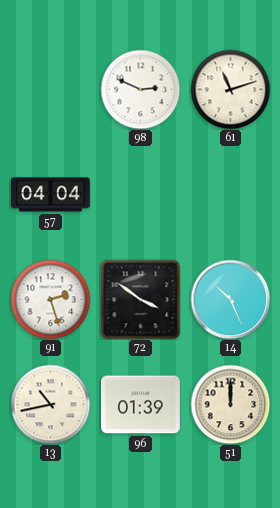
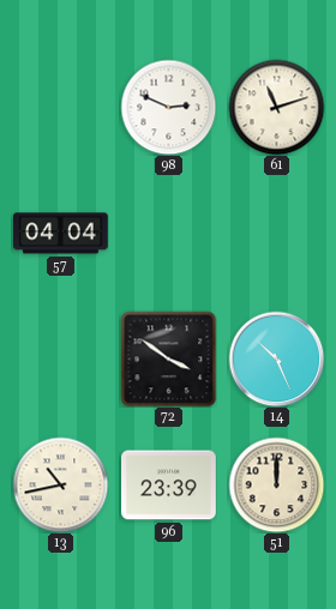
91: 2:27 -> none
96: 01:39 -> 23:39
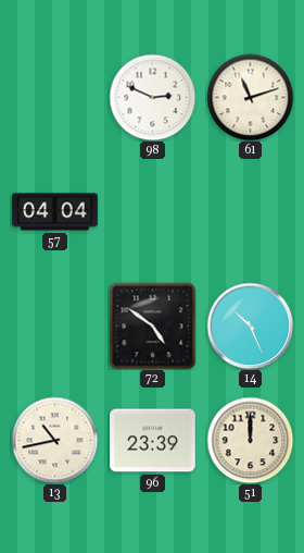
72: 3:51 -> 4:51
